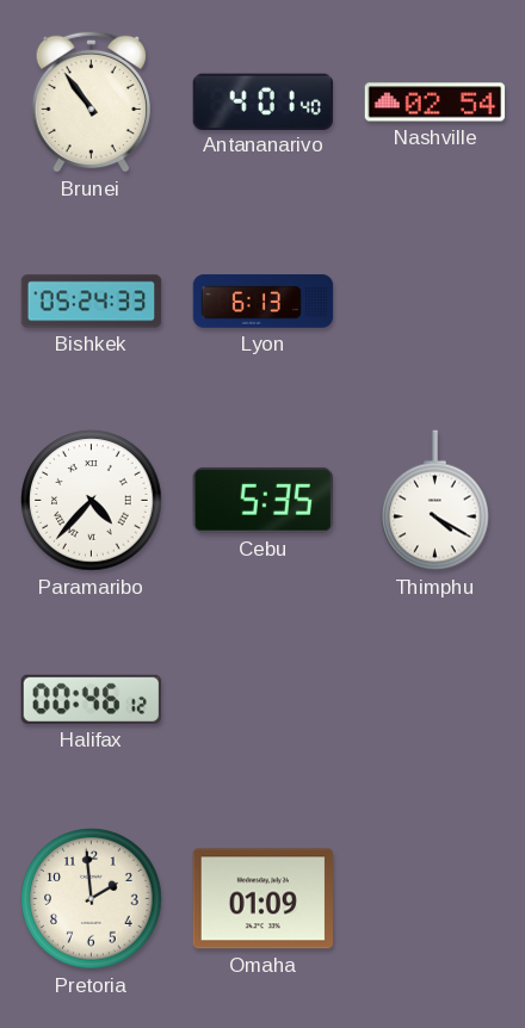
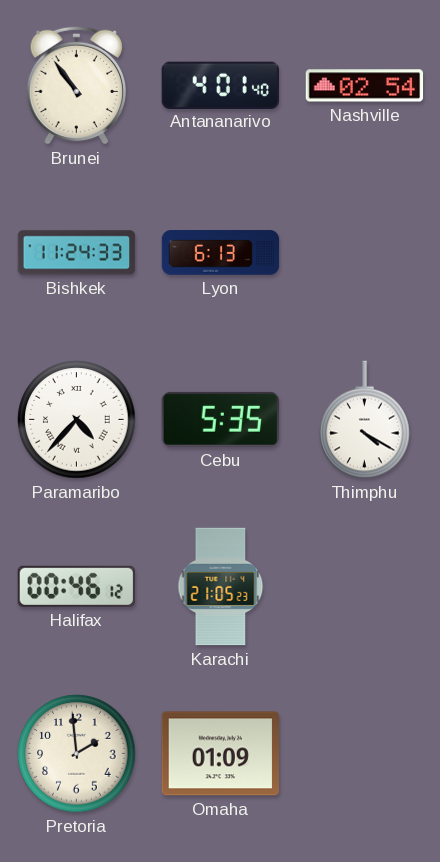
Bishkek: 05:24 -> 11:24
Karachi: none -> 21:05
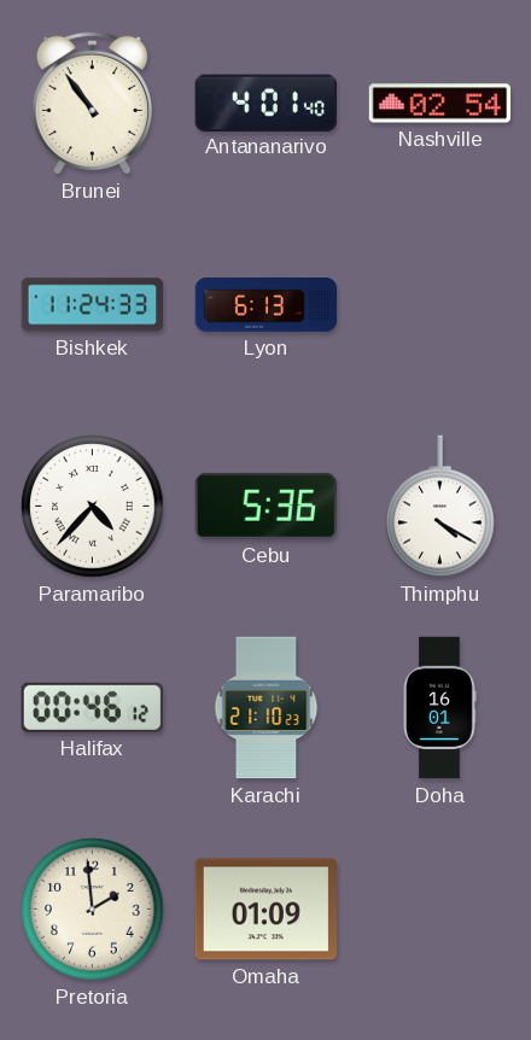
Cebu: 5:35 -> 5:36
Karachi: 21:05 -> 21:10
Doha: none -> 16:01
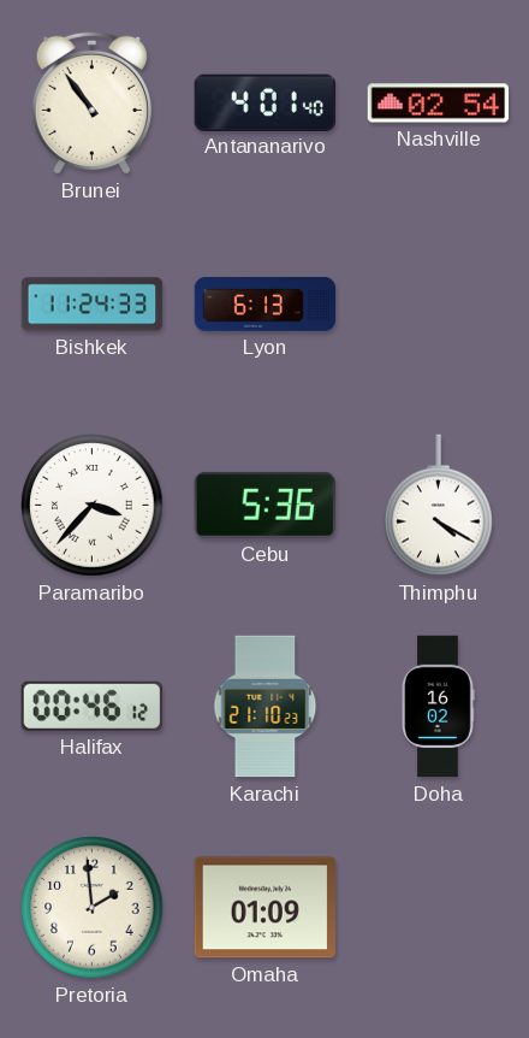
Paramaribo: 4:37 -> 3:37
Doha: 16:01 -> 16:02
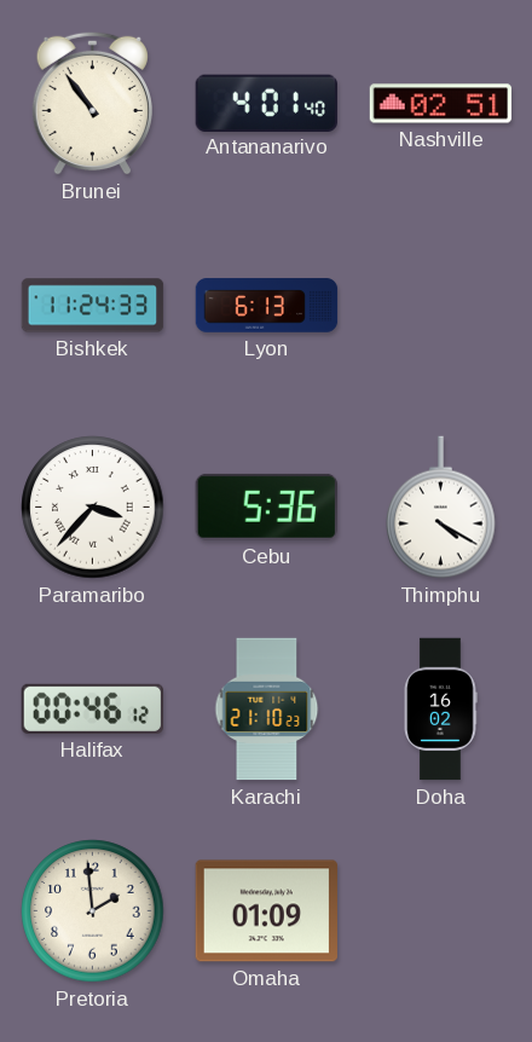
Nashville: 02:54 -> 02:51
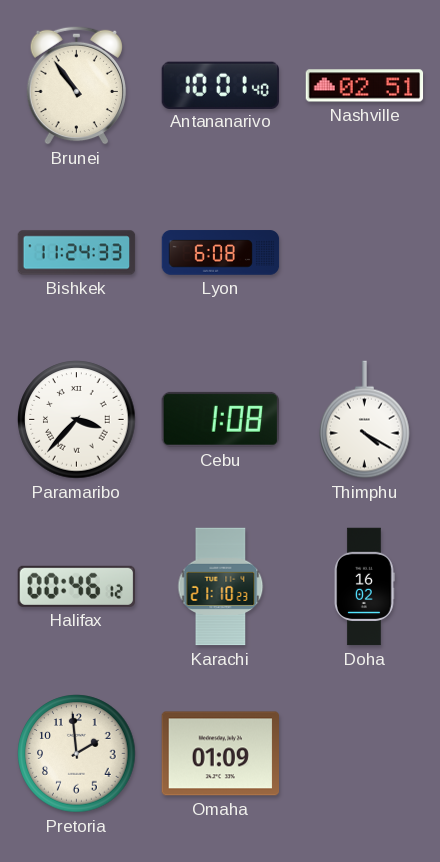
Antananarivo: 4:01 -> 10:01
Lyon: 6:13 -> 6:08
Cebu: 5:36 -> 1:08
